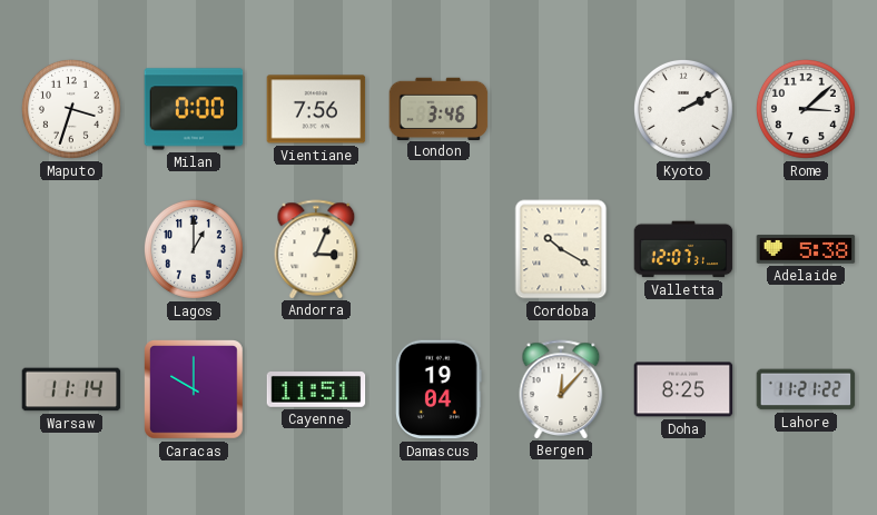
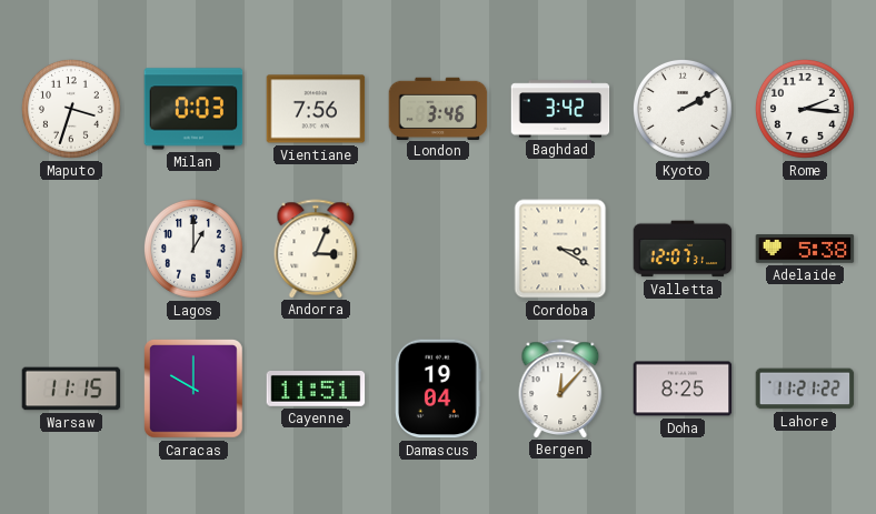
Milan: 0:00 -> 0:03
Baghdad: none -> 3:42
Rome: 3:08 -> 2:16
Cordoba: 10:20 -> 3:20
Warsaw: 11:14 -> 11:15
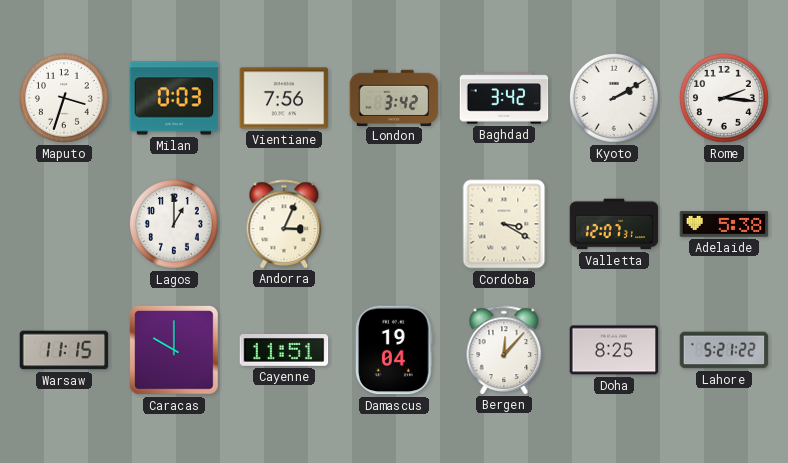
London: 3:46 -> 3:42
Lahore: 11:21 -> 5:21
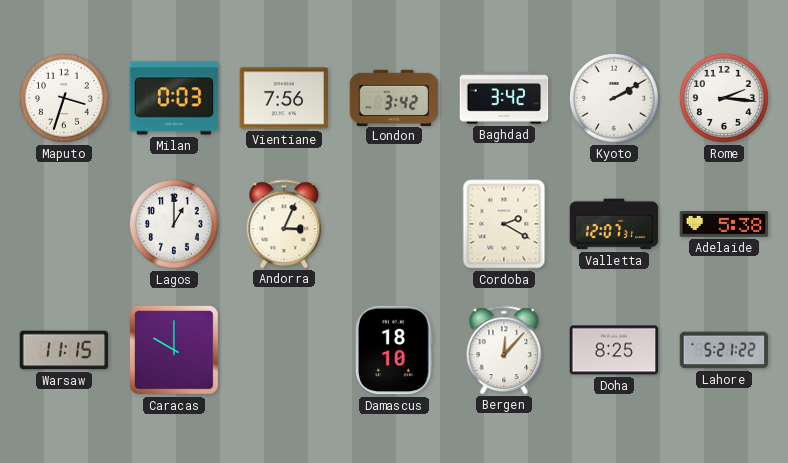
Cordoba: 3:20 -> 2:20
Cayenne: 11:51 -> none
Damascus: 19:04 -> 18:10
